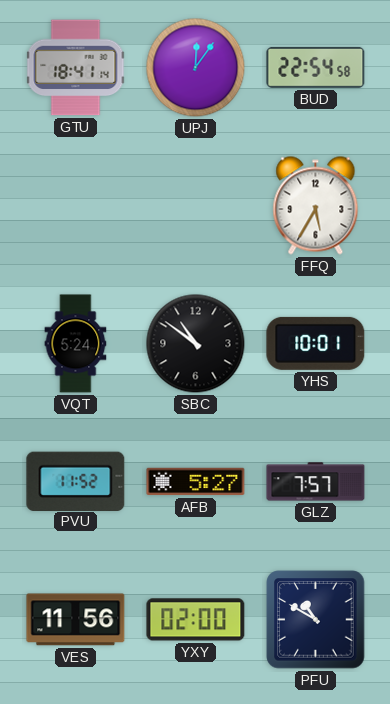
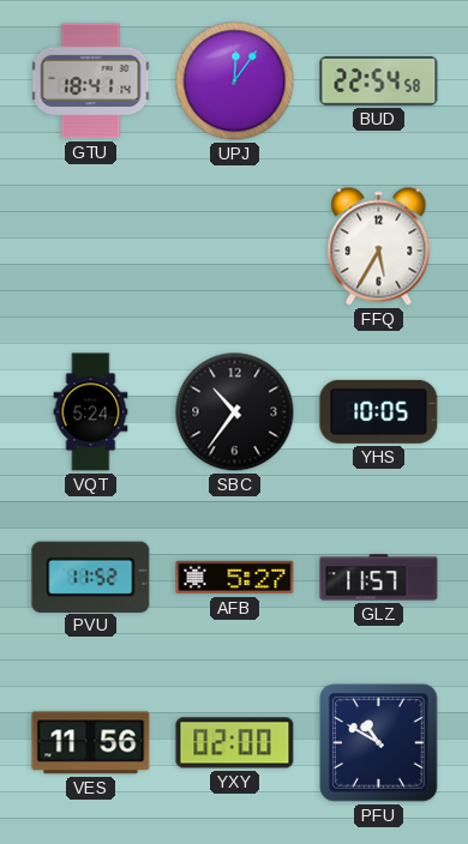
SBC: 10:51 -> 10:36
YHS: 10:01 -> 10:05
GLZ: 7:57 -> 11:57
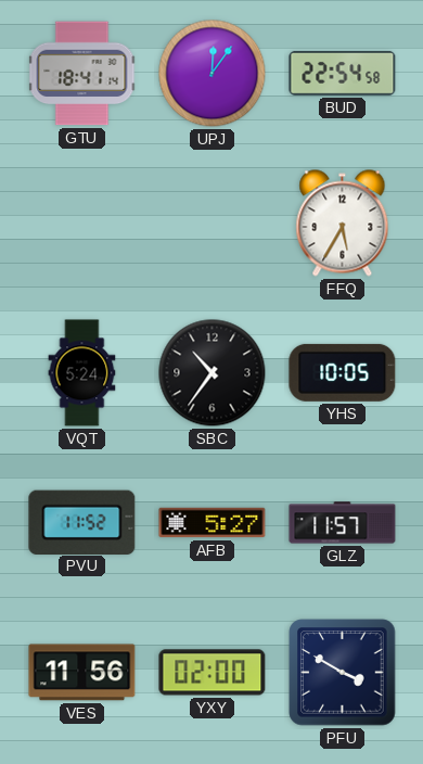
PFU: 10:50 -> 3:50
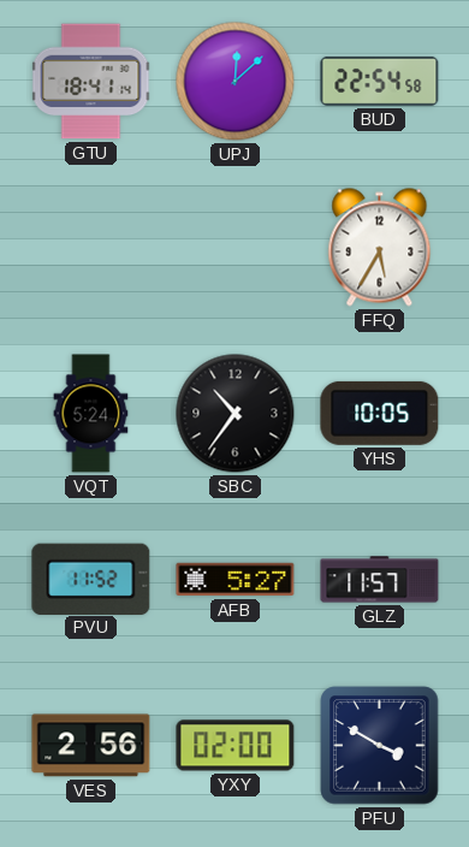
UPJ: 12:06 -> 12:08
VES: 11:56 -> 2:56
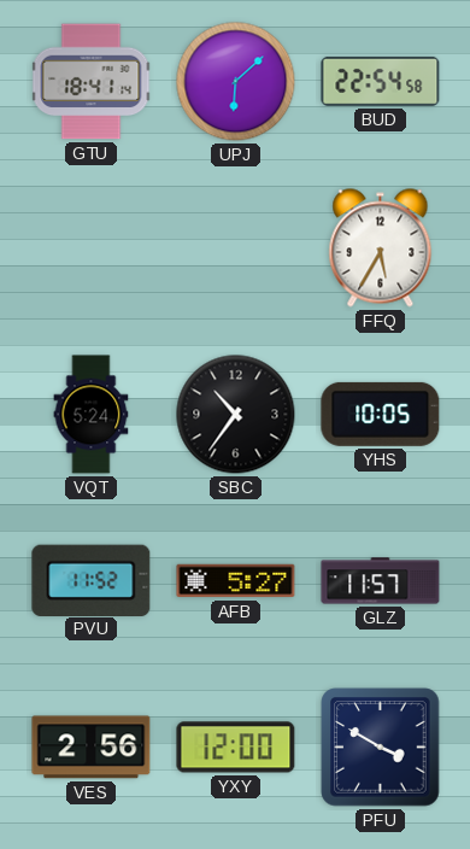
UPJ: 12:08 -> 6:08
YXY: 02:00 -> 12:00
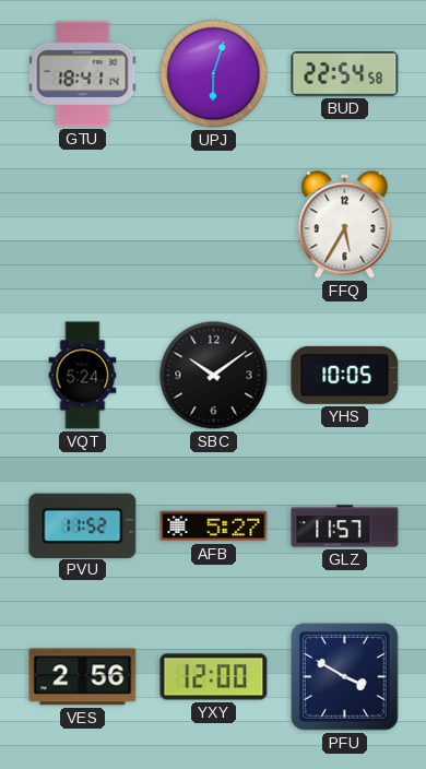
UPJ: 6:08 -> 6:03
SBC: 10:36 -> 10:09
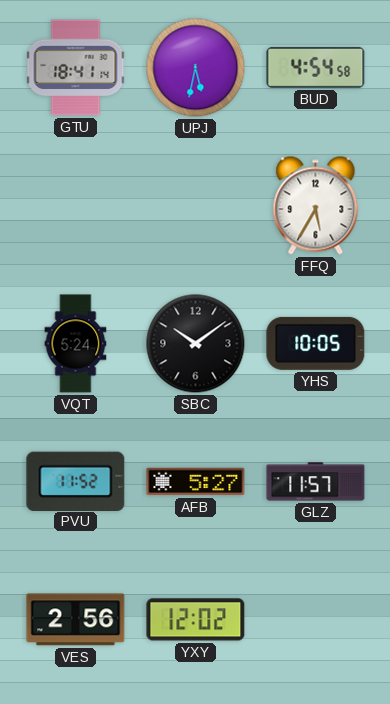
UPJ: 6:03 -> 5:32
BUD: 22:54 -> 4:54
YXY: 12:00 -> 12:02
PFU: 3:50 -> none
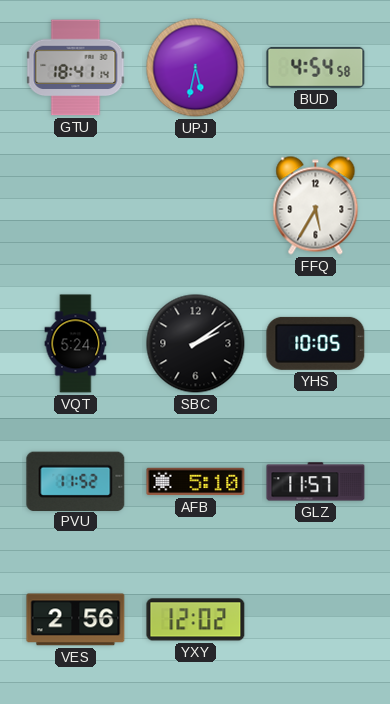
SBC: 10:09 -> 2:09
AFB: 5:27 -> 5:10
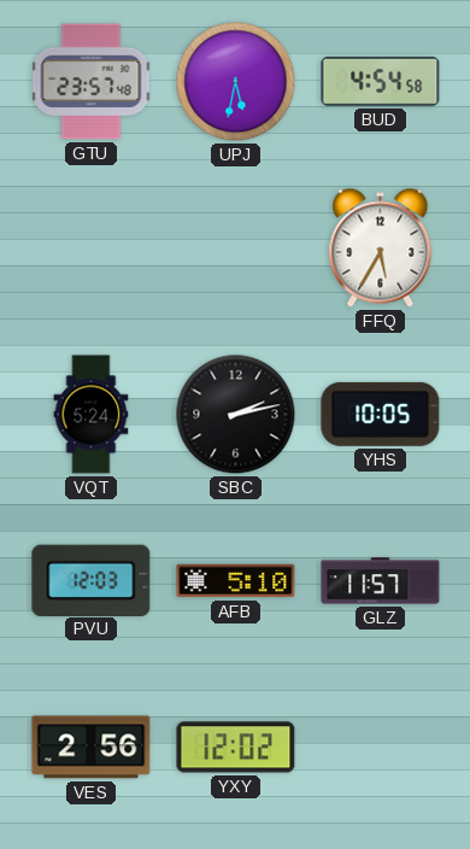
GTU: 18:41 -> 23:57
SBC: 2:09 -> 2:13
PVU: 11:52 -> 12:03
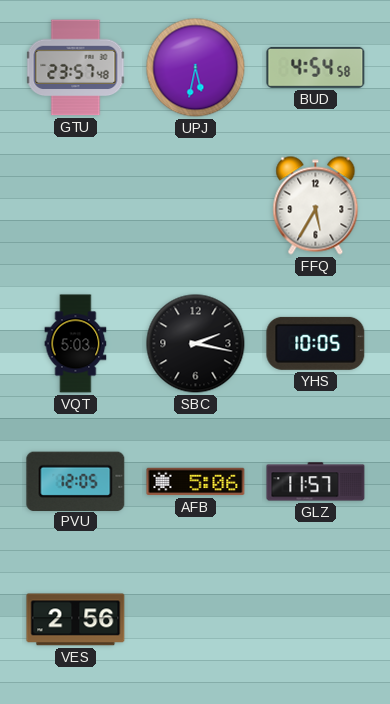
VQT: 5:24 -> 5:03
SBC: 2:13 -> 2:17
PVU: 12:03 -> 12:05
AFB: 5:10 -> 5:06
YXY: 12:02 -> none
